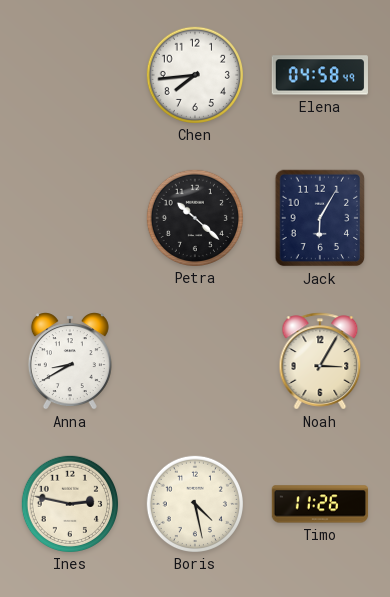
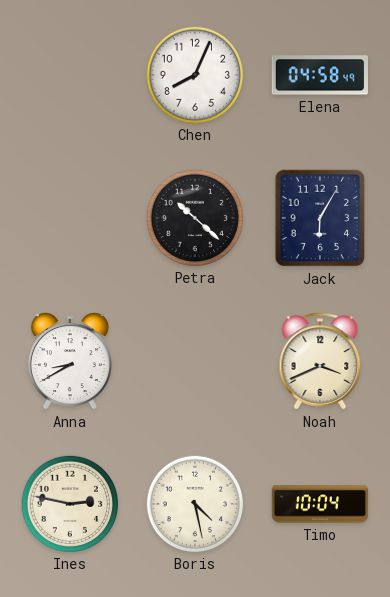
Chen: 7:44 -> 8:04
Noah: 3:05 -> 3:41
Timo: 11:26 -> 10:04
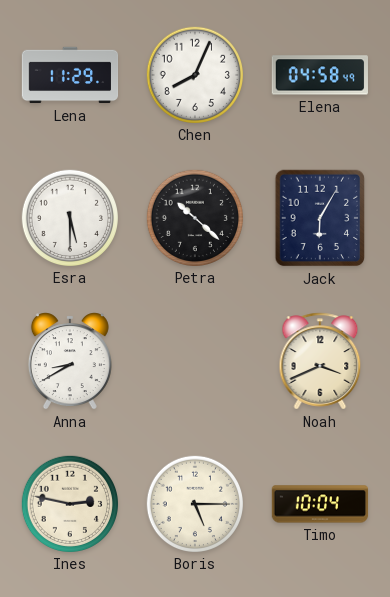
Lena: none -> 11:29
Esra: none -> 5:30
Boris: 4:28 -> 5:15
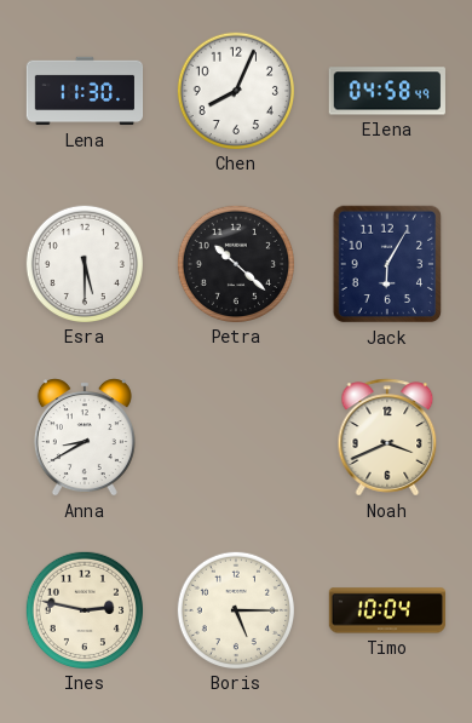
Lena: 11:29 -> 11:30
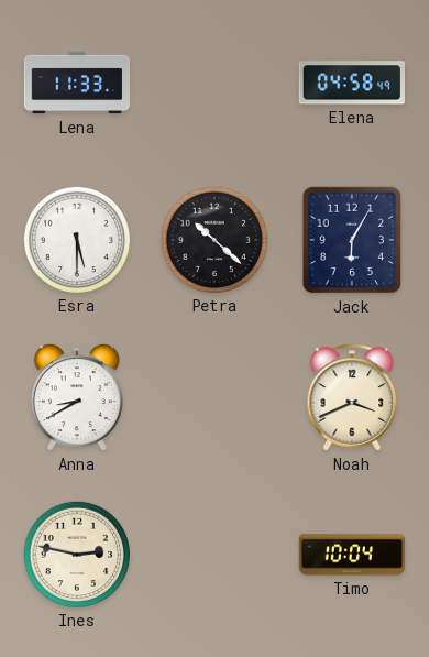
Lena: 11:30 -> 11:33
Chen: 8:04 -> none
Boris: 5:15 -> none
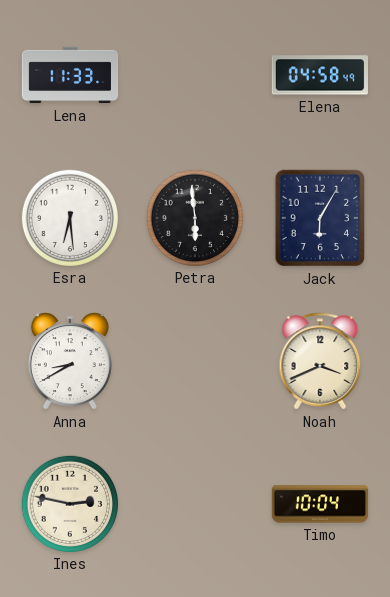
Esra: 5:30 -> 6:29
Petra: 10:22 -> 5:59
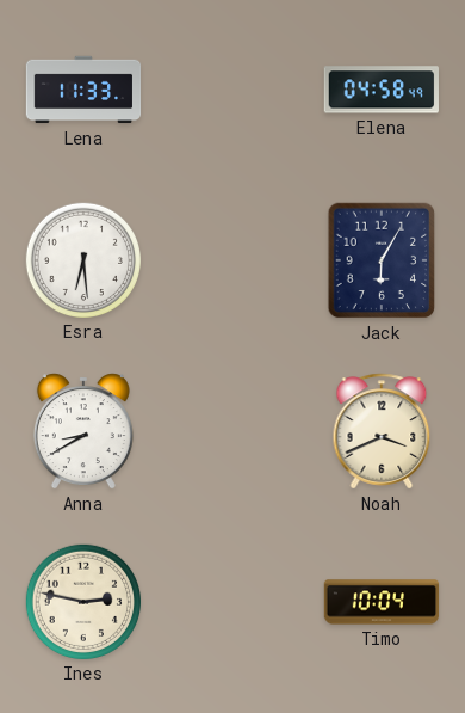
Petra: 5:59 -> none
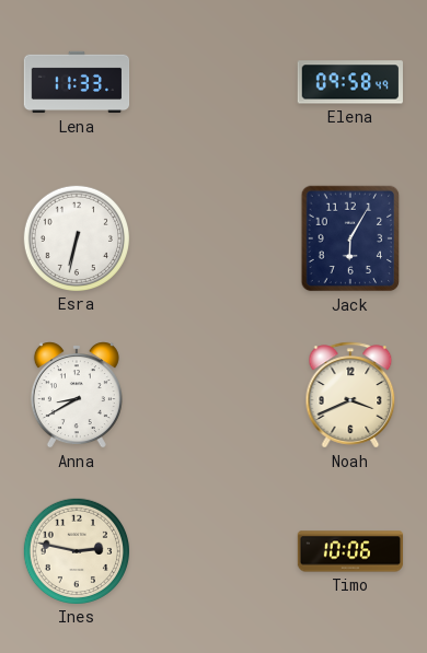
Elena: 04:58 -> 09:58
Esra: 6:29 -> 6:32
Timo: 10:04 -> 10:06
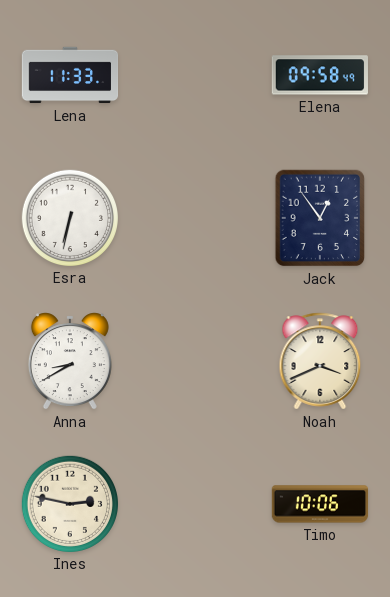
Jack: 6:05 -> 12:54
